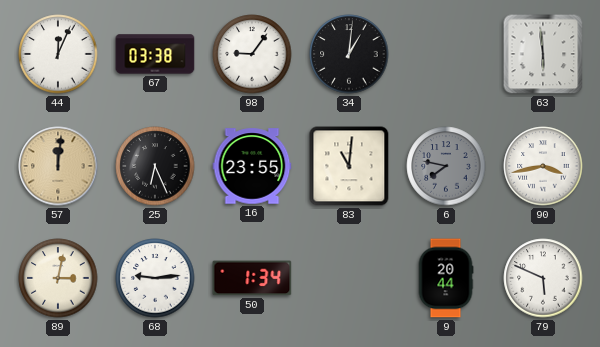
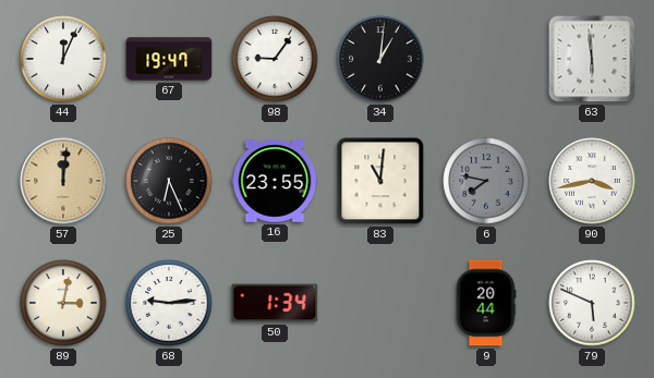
67: 03:38 -> 19:47
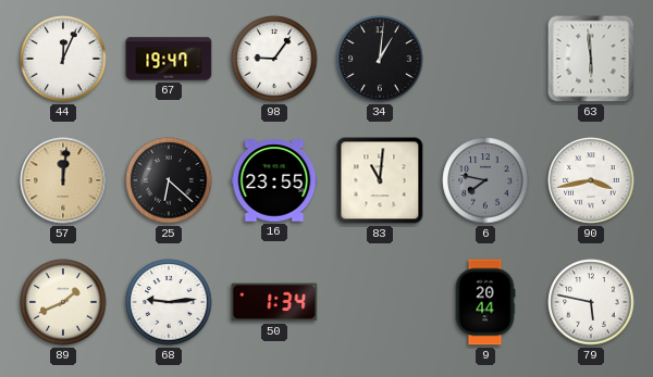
25: 6:26 -> 6:22
89: 3:02 -> 1:41
79: 5:49 -> 5:47
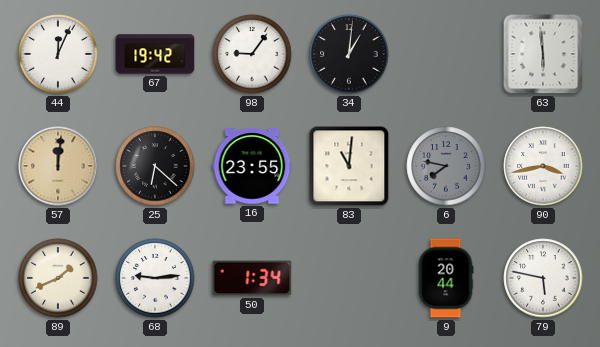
67: 19:47 -> 19:42
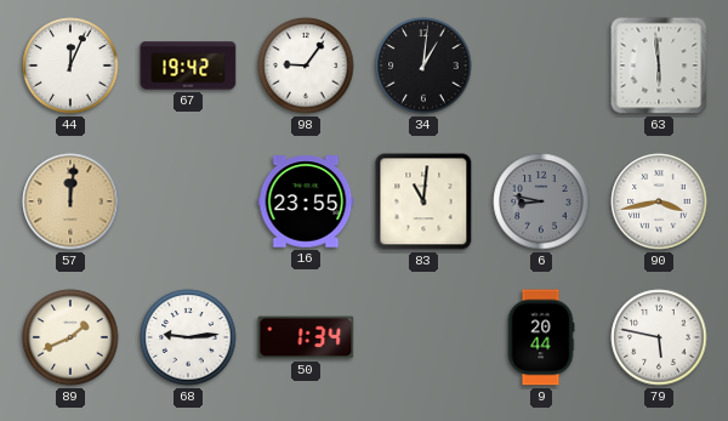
25: 6:22 -> none
6: 7:47 -> 8:47
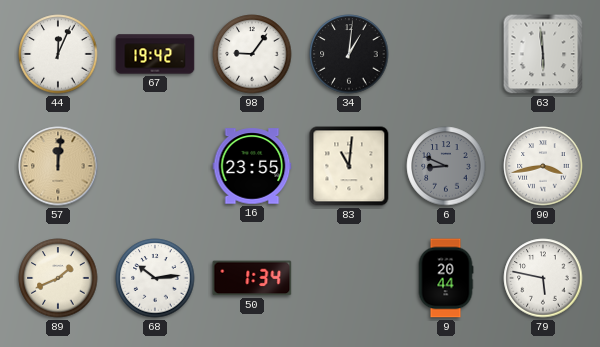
6: 8:47 -> 8:49
68: 9:14 -> 10:14
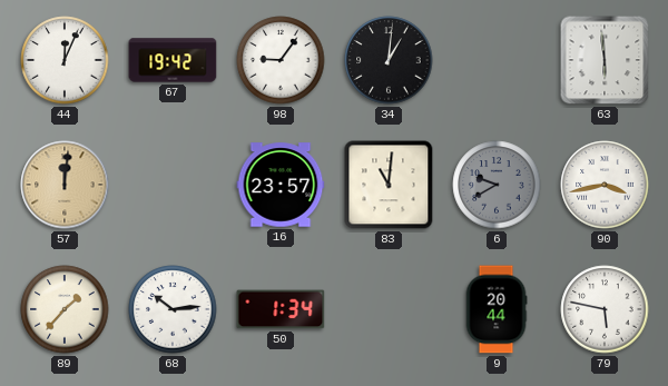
16: 23:55 -> 23:57
6: 8:49 -> 9:40
89: 1:41 -> 1:37
